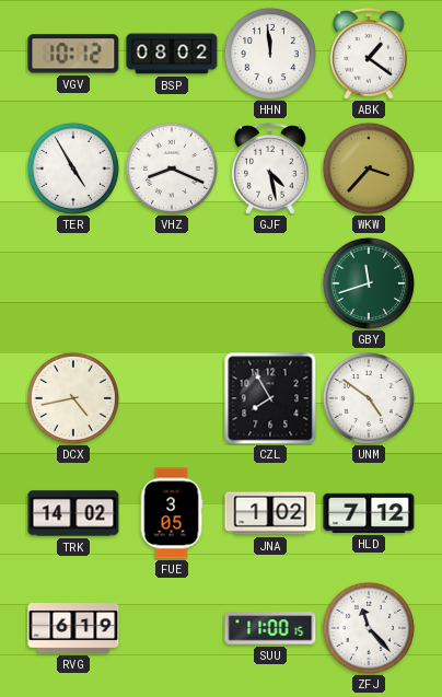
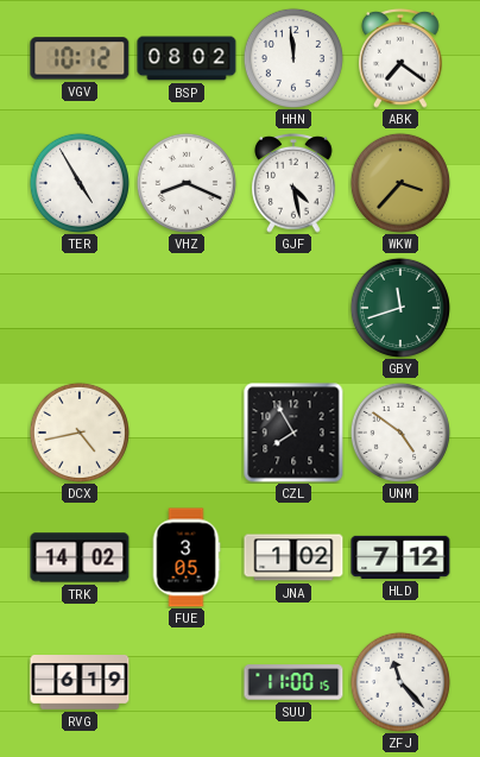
ABK: 1:21 -> 7:21
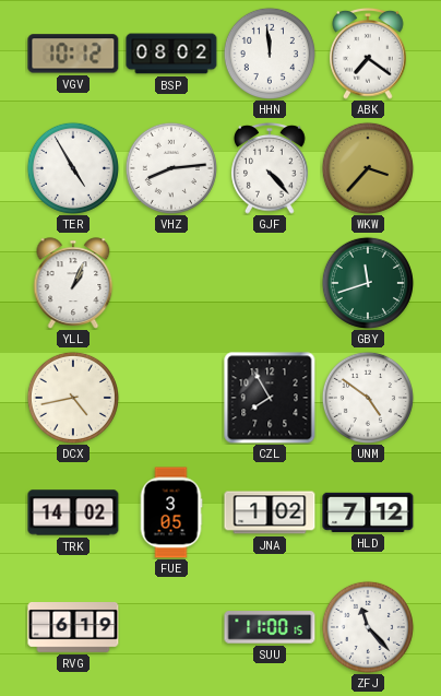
VHZ: 8:19 -> 8:14
GJF: 4:28 -> 4:23
YLL: none -> 1:04
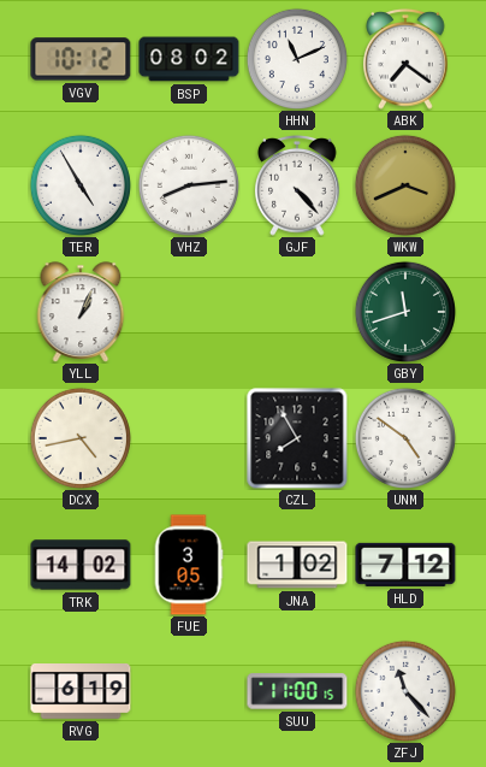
HHN: 11:59 -> 11:11
WKW: 3:37 -> 3:41
